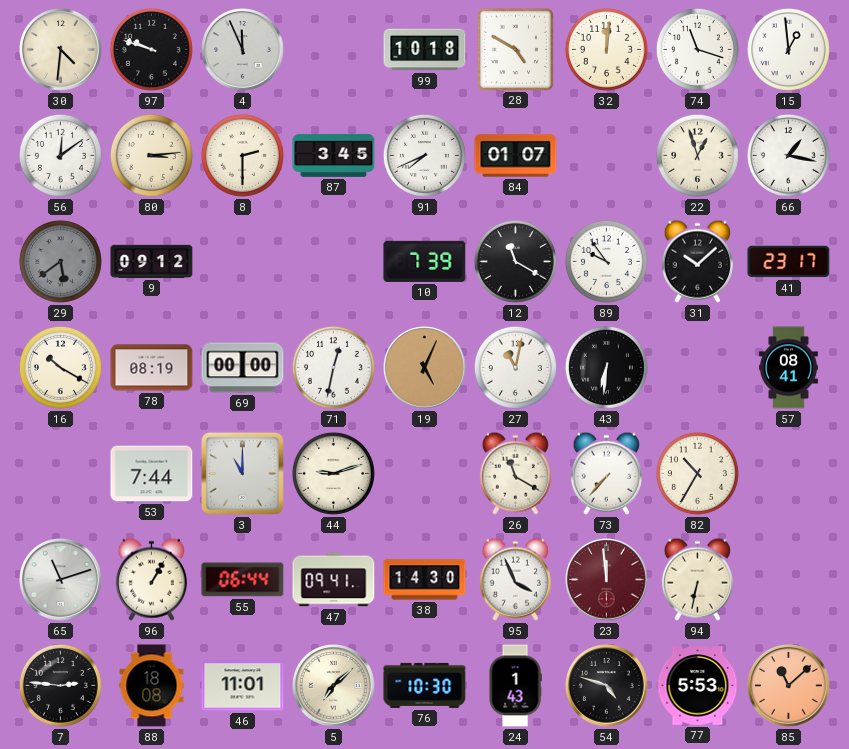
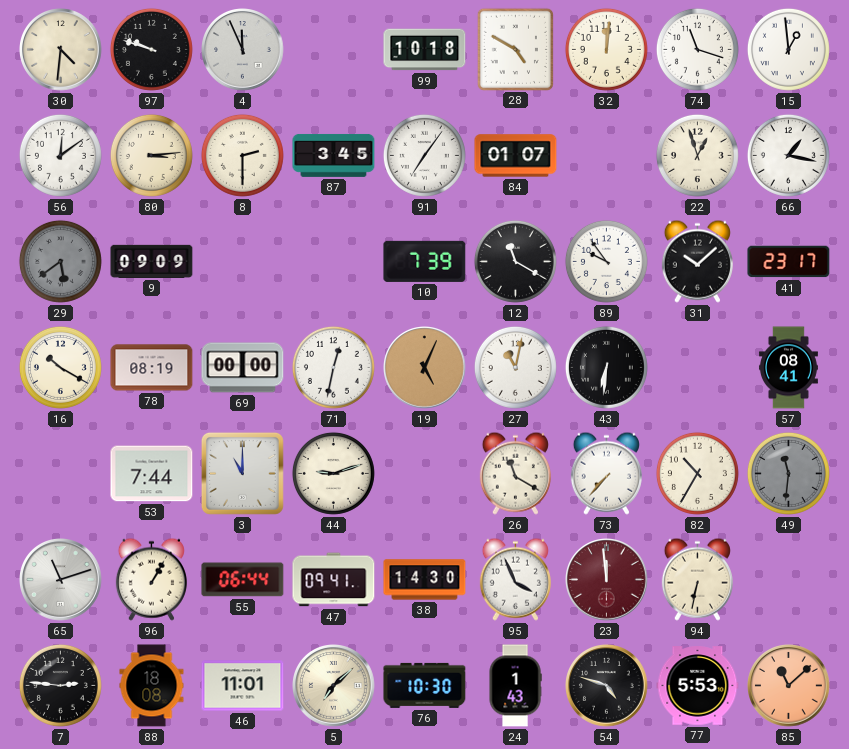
91: 7:41 -> 7:06
9: 09:12 -> 09:09
49: none -> 11:31
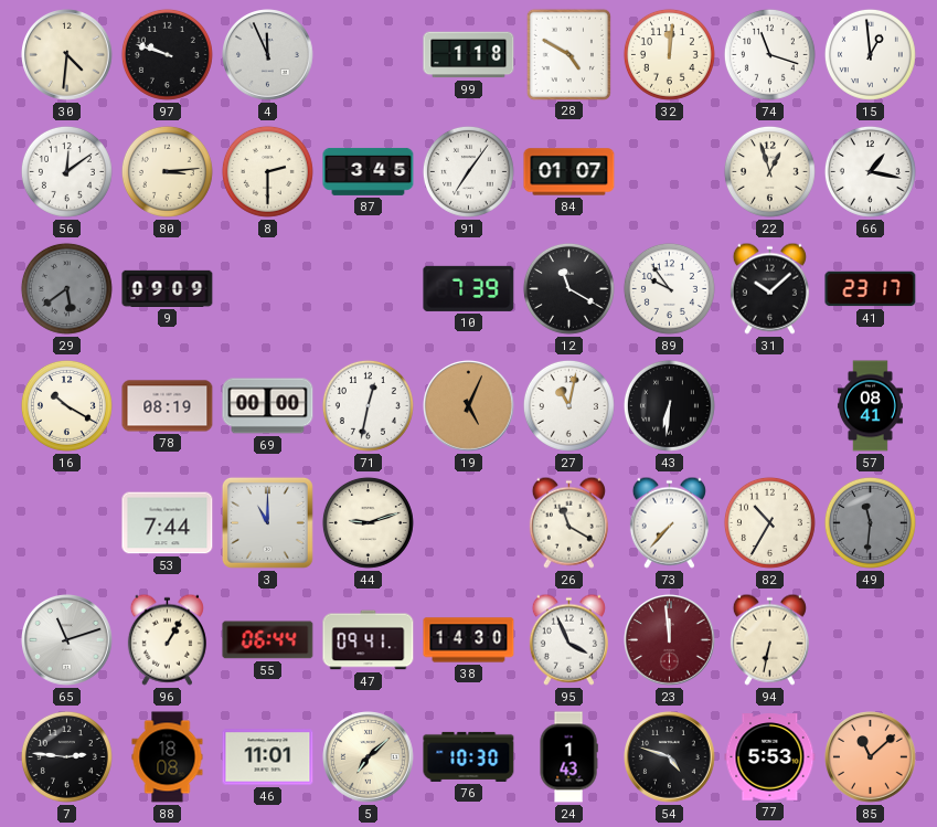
99: 10:18 -> 1:18
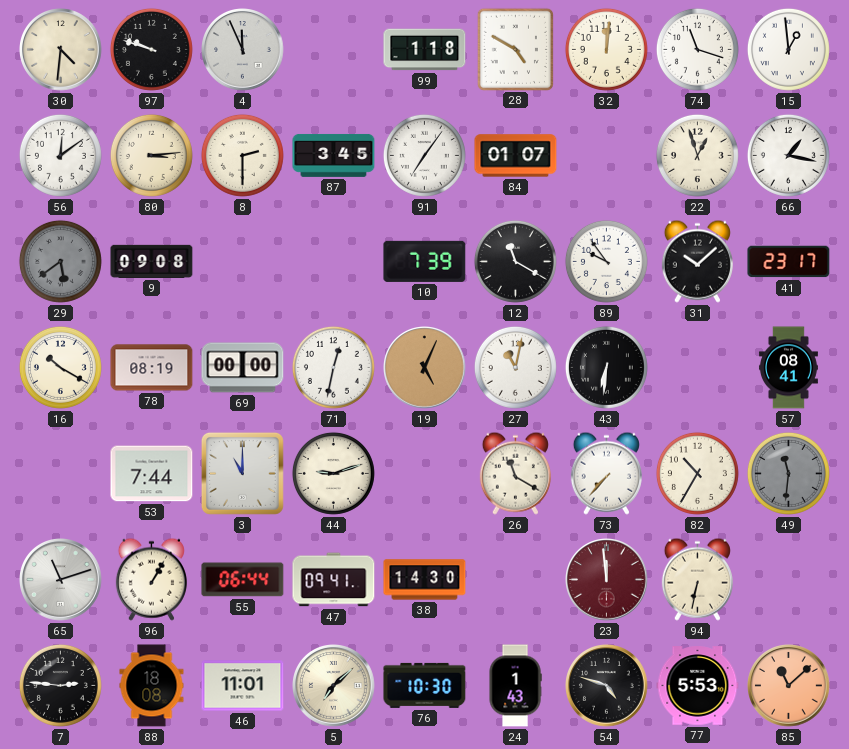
9: 09:09 -> 09:08
95: 3:56 -> none
